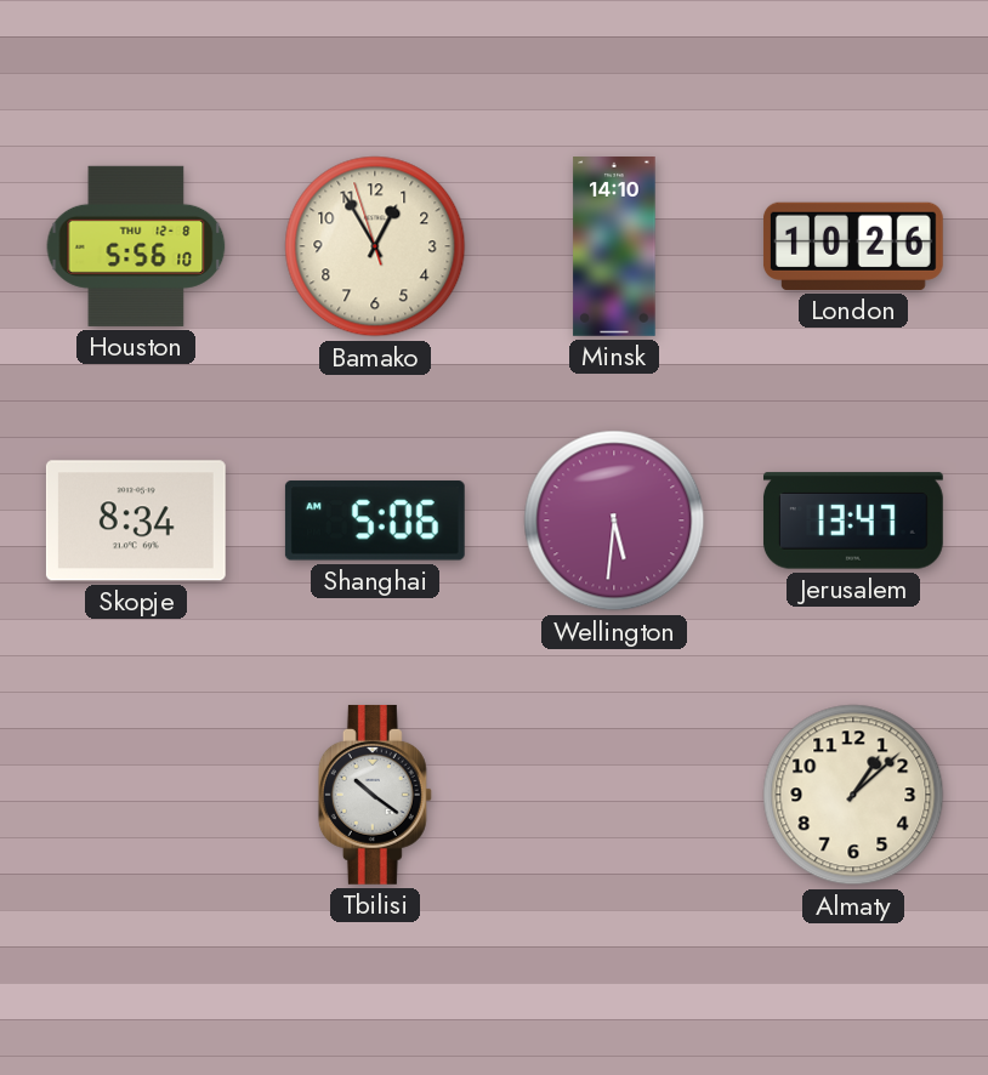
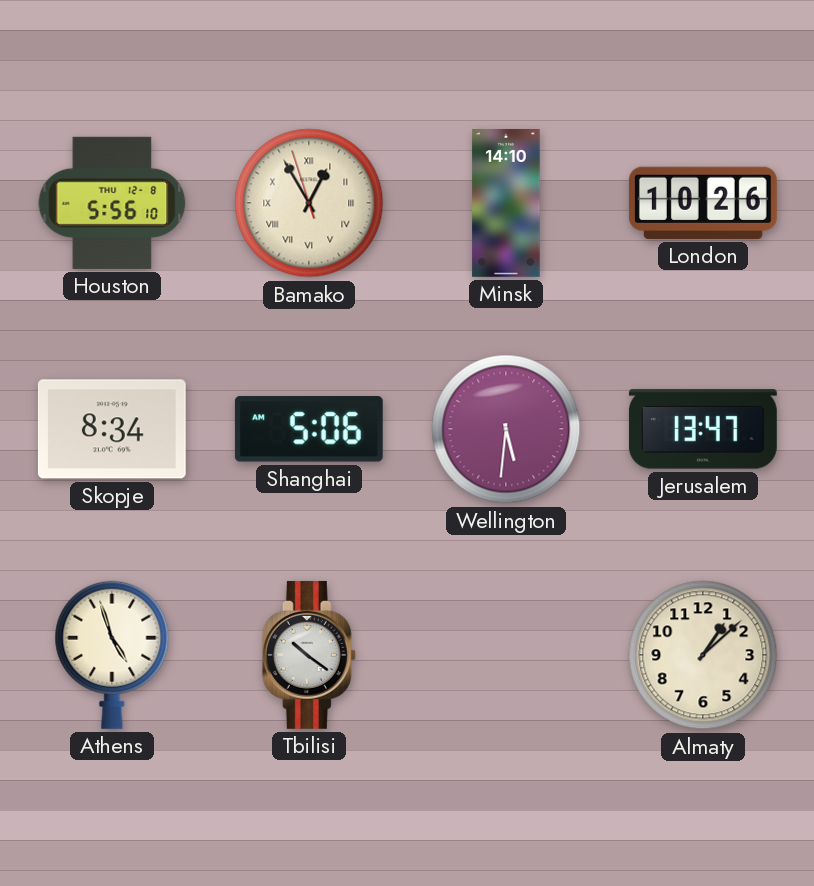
Bamako numerals: Arabic -> Roman
Athens: none -> 4:57
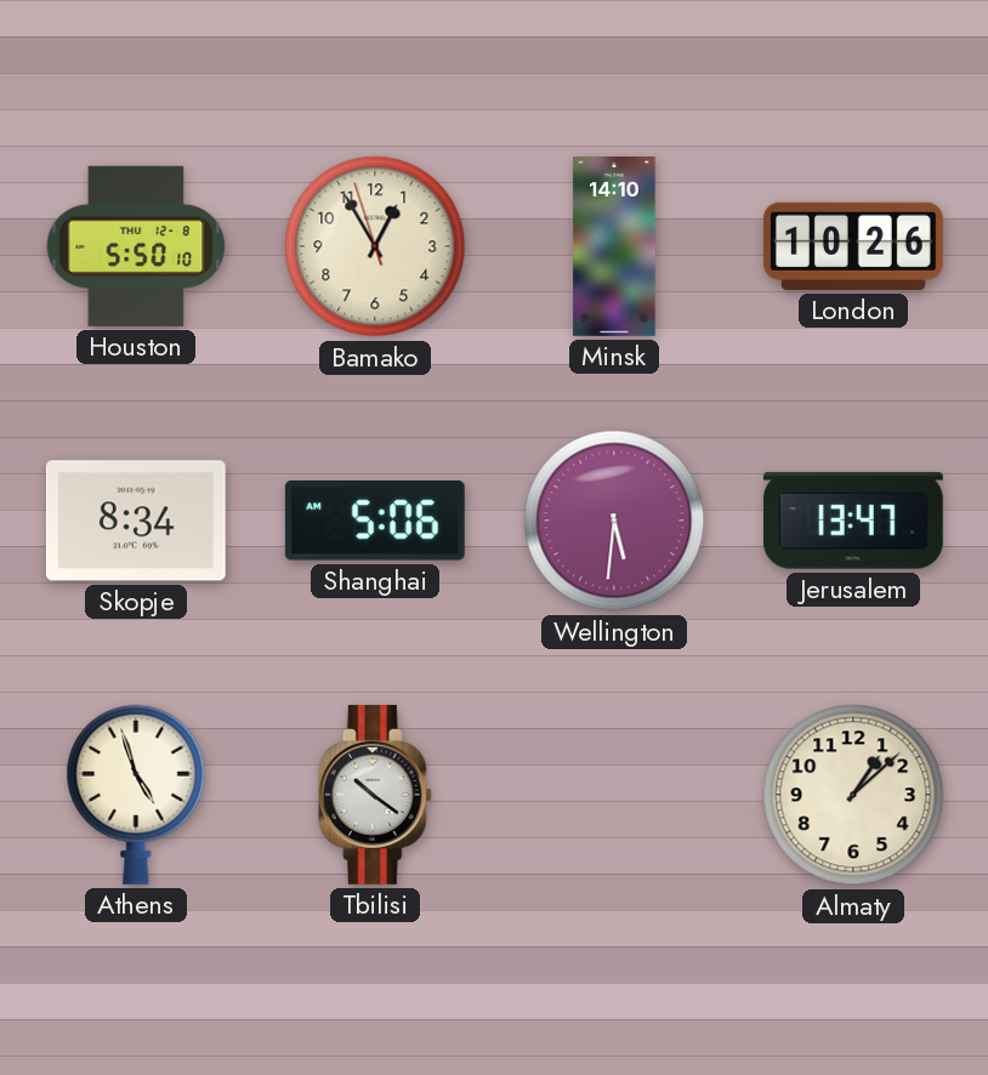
Houston: 5:56 -> 5:50
Bamako numerals: Roman -> Arabic
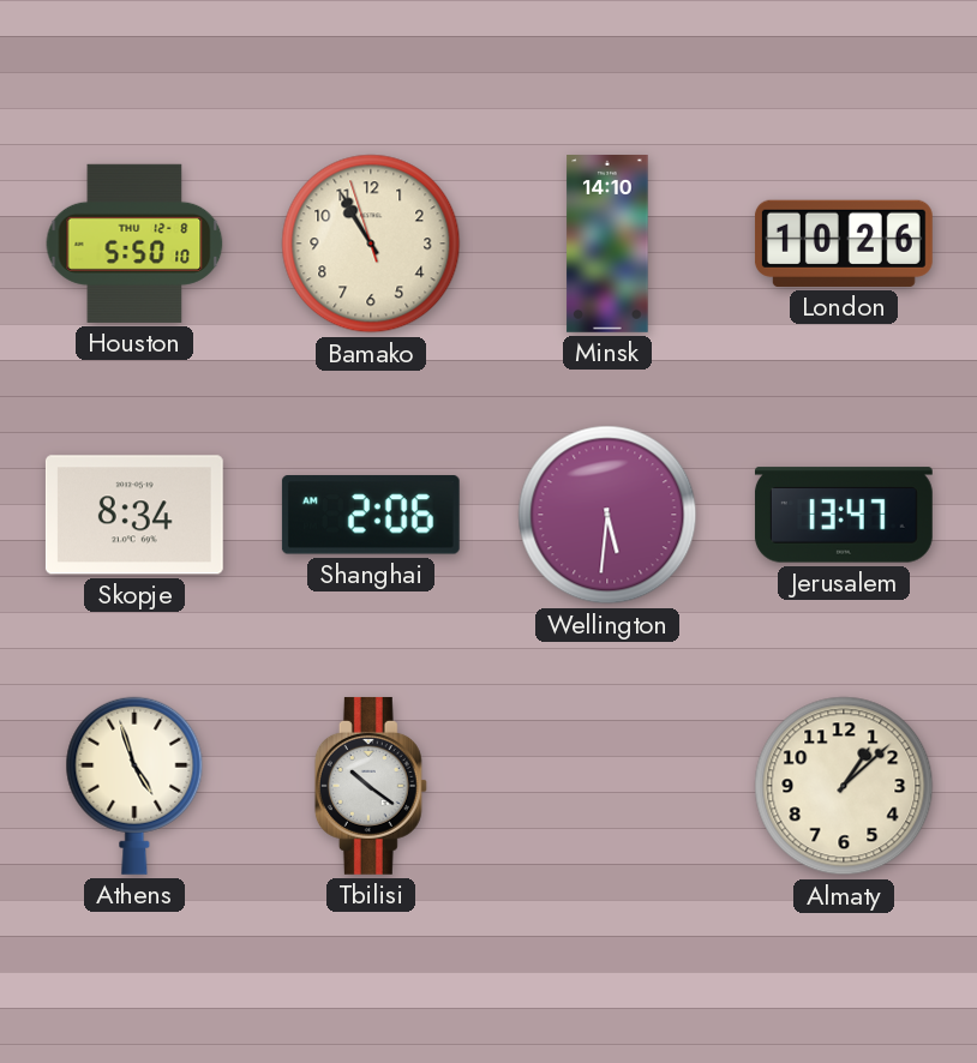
Bamako: 12:54 -> 10:54
Shanghai: 5:06 -> 2:06
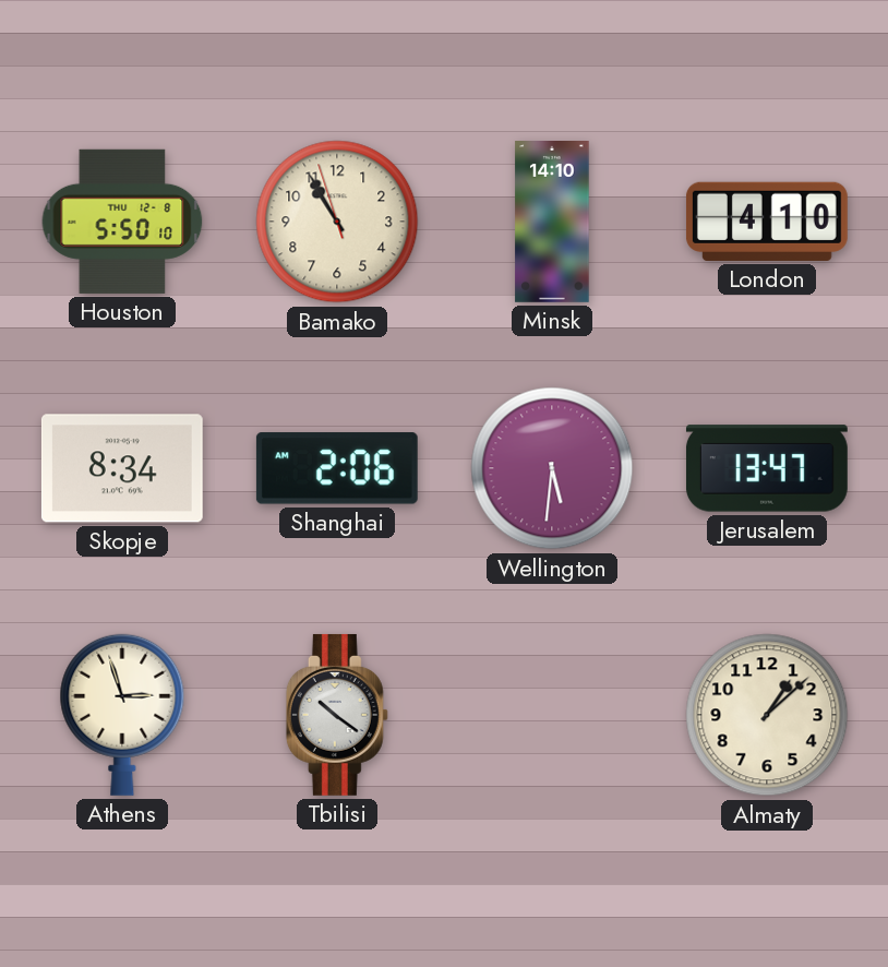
London: 10:26 -> 4:10
Athens: 4:57 -> 2:57
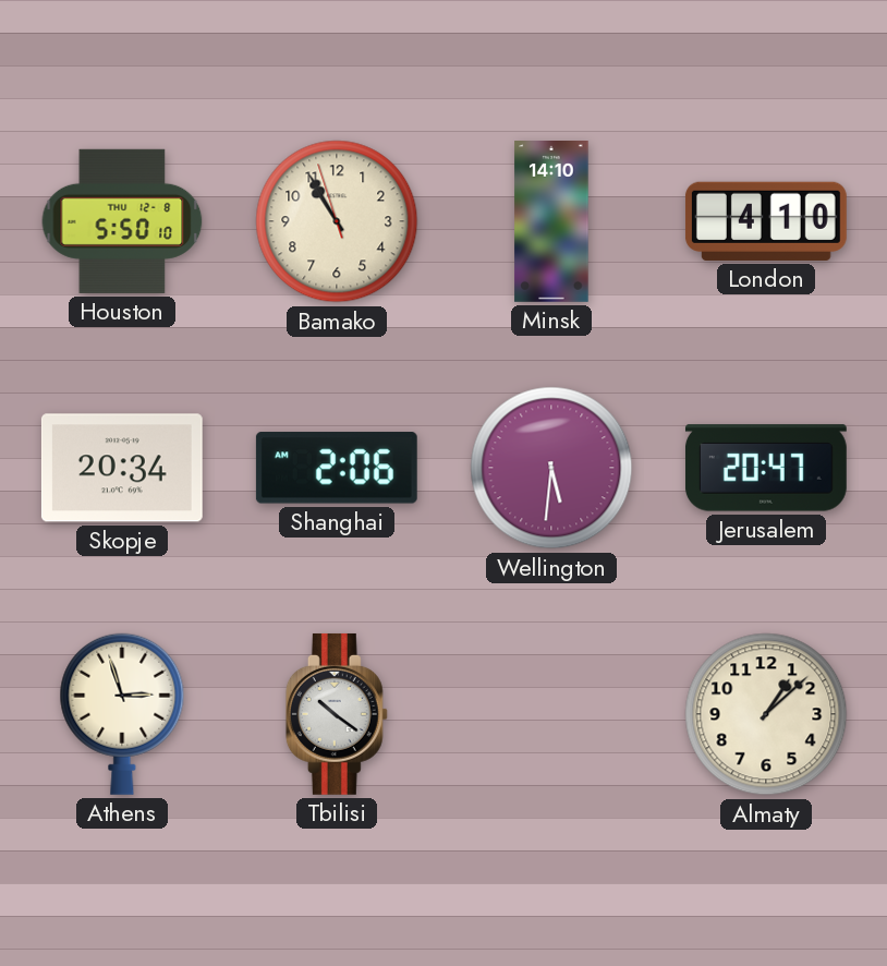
Skopje: 8:34 -> 20:34
Jerusalem: 13:47 -> 20:47
